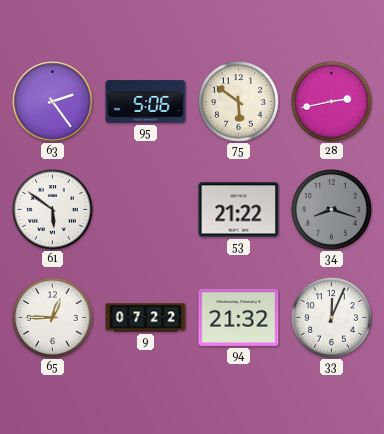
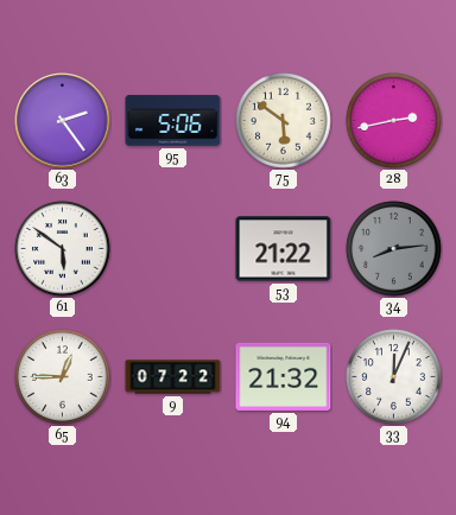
34: 8:18 -> 8:14
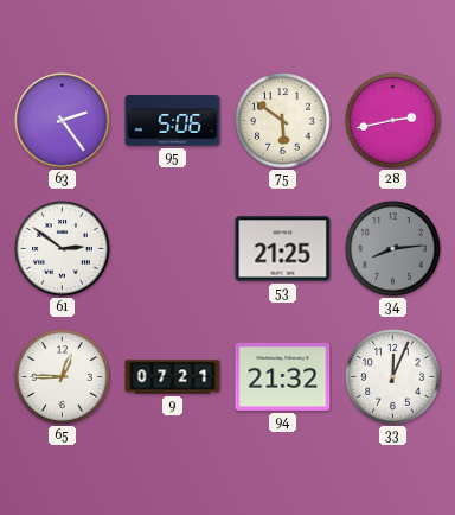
61: 5:51 -> 2:51
53: 21:22 -> 21:25
9: 07:22 -> 07:21
